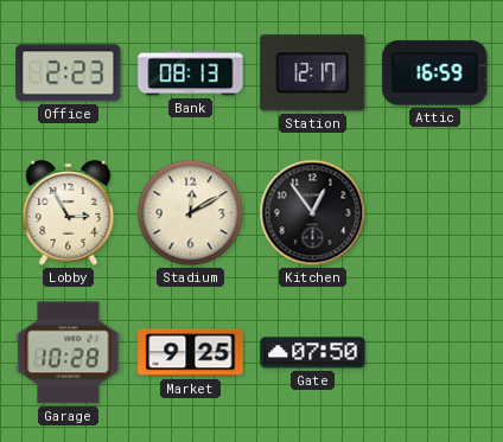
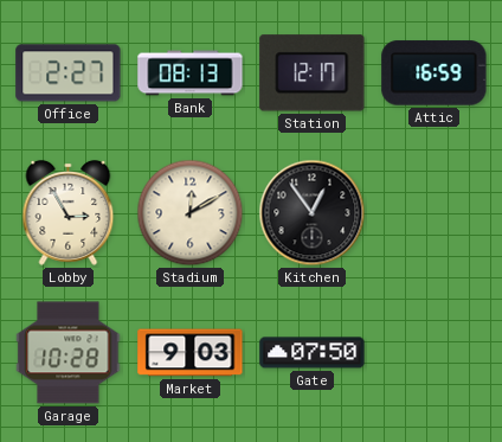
Office: 2:23 -> 2:27
Market: 9:25 -> 9:03
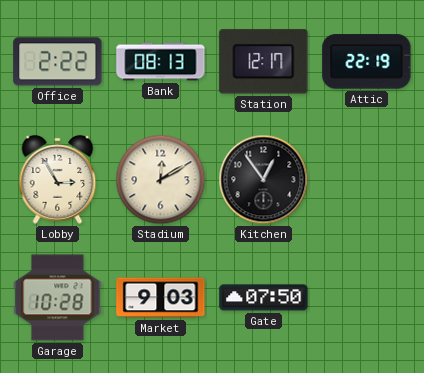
Office: 2:27 -> 2:22
Attic: 16:59 -> 22:19
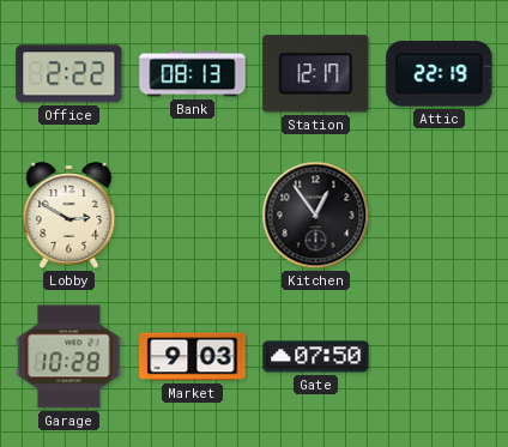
Lobby: 2:55 -> 2:50
Stadium: 12:10 -> none
